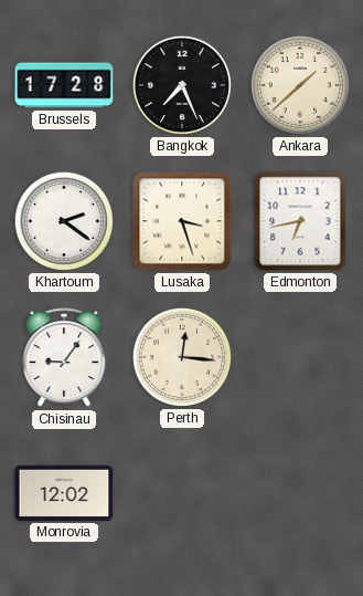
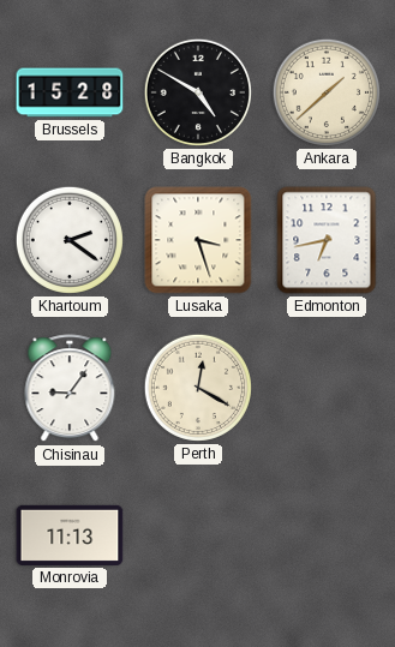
Brussels: 17:28 -> 15:28
Bangkok: 7:26 -> 4:50
Perth: 12:16 -> 12:20
Monrovia: 12:02 -> 11:13
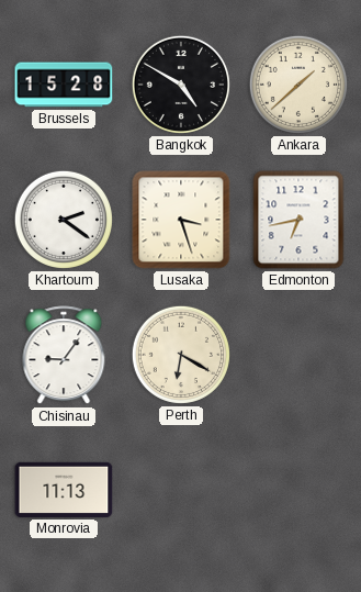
Perth: 12:20 -> 6:20
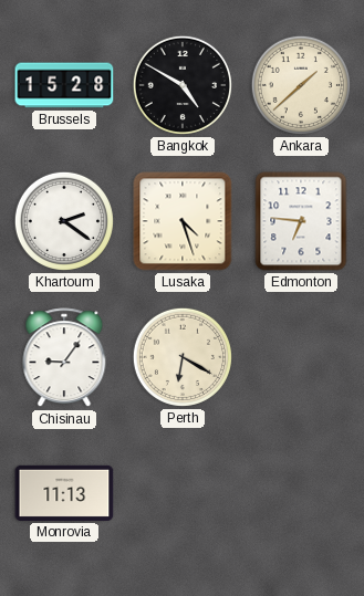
Lusaka: 3:27 -> 4:27
Edmonton: 6:43 -> 6:46
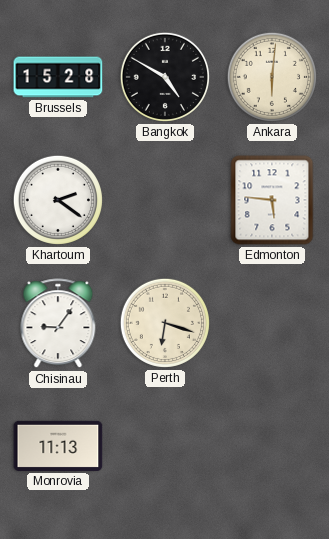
Ankara: 1:38 -> 6:01
Lusaka: 4:27 -> none
Edmonton: 6:46 -> 5:46
Perth: 6:20 -> 6:18
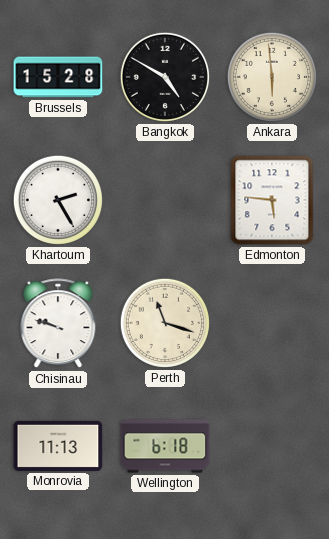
Ankara: 6:01 -> 5:59
Khartoum: 2:21 -> 2:25
Chisinau: 9:06 -> 9:48
Perth: 6:18 -> 11:18
Wellington: none -> 6:18
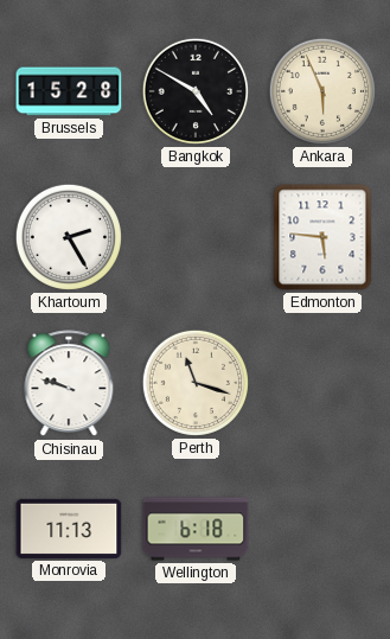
Ankara: 5:59 -> 5:56
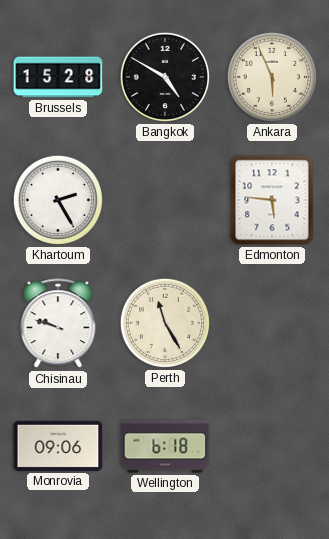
Perth: 11:18 -> 11:25
Monrovia: 11:13 -> 09:06
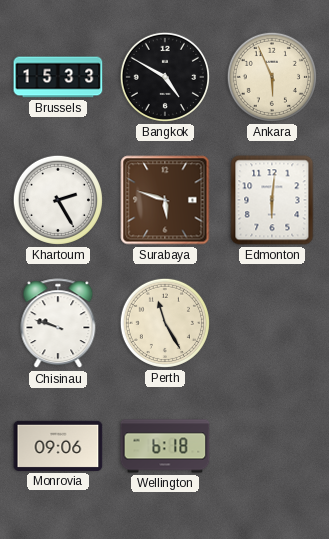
Brussels: 15:28 -> 15:33
Surabaya: none -> 5:48
Edmonton: 5:46 -> 6:01
